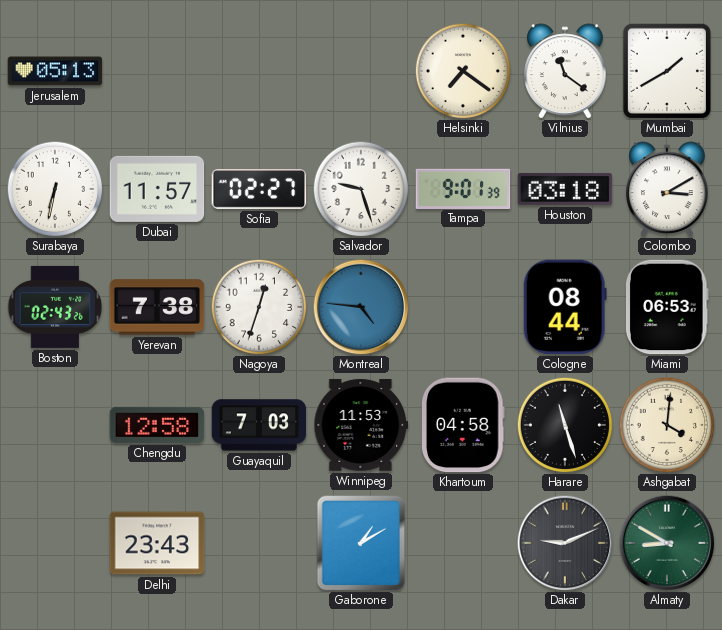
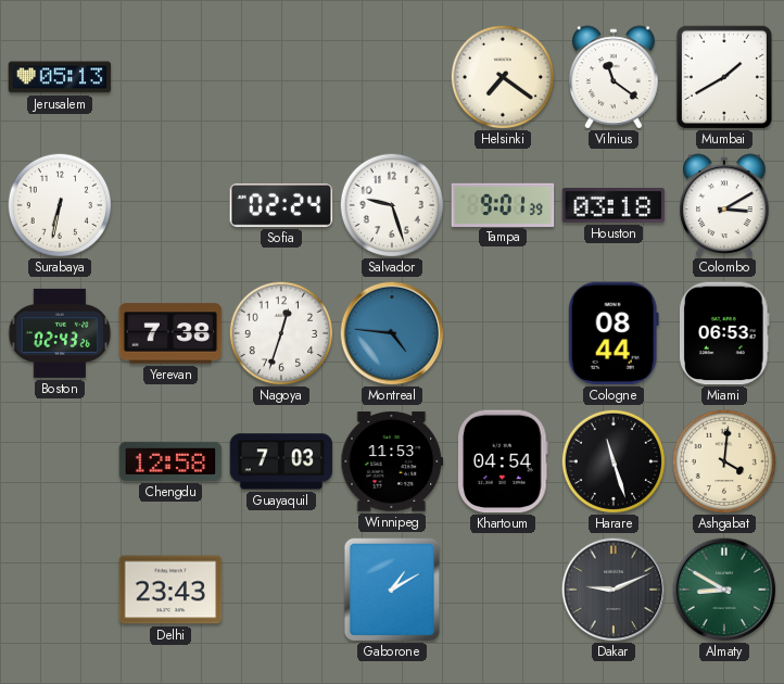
Dubai: 11:57 -> none
Sofia: 02:27 -> 02:24
Khartoum: 04:58 -> 04:54
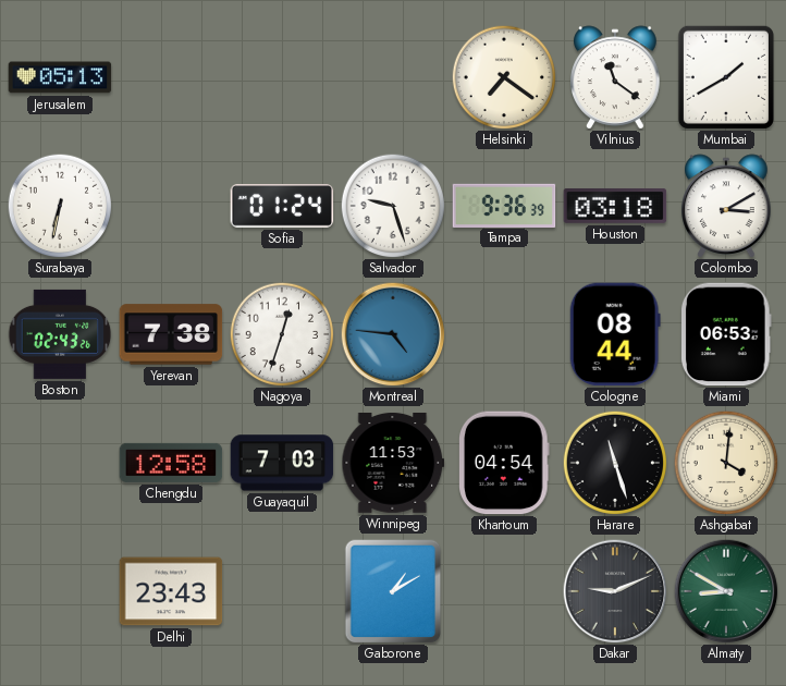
Sofia: 02:24 -> 01:24
Tampa: 9:01 -> 9:36
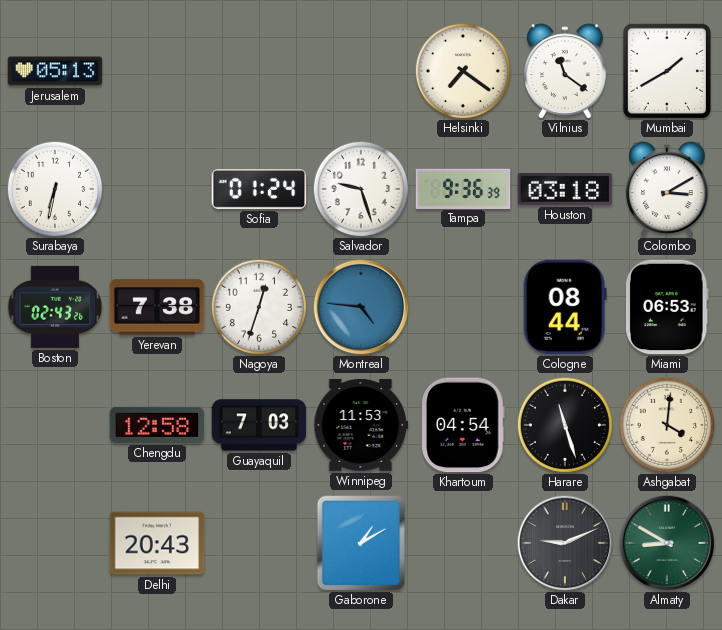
Delhi: 23:43 -> 20:43
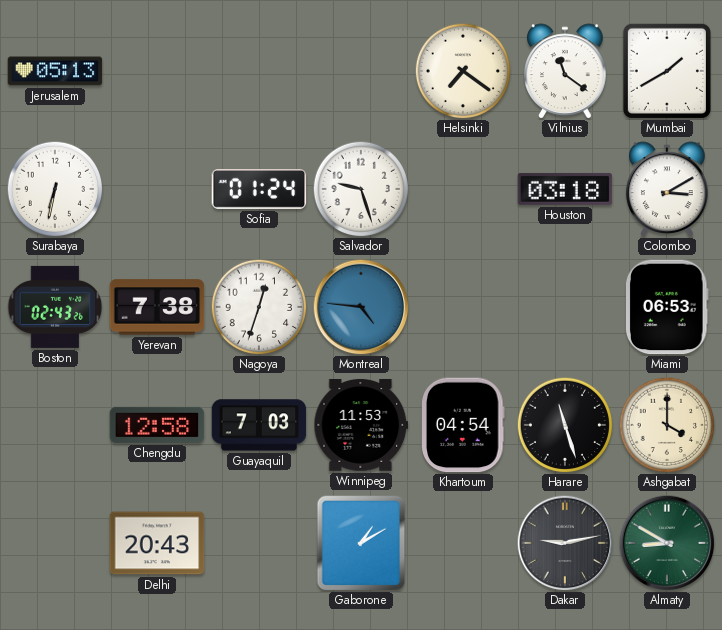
Tampa: 9:36 -> none
Cologne: 08:44 -> none
Ashgabat: 4:01 -> 4:00
Dakar: 9:11 -> 9:13
